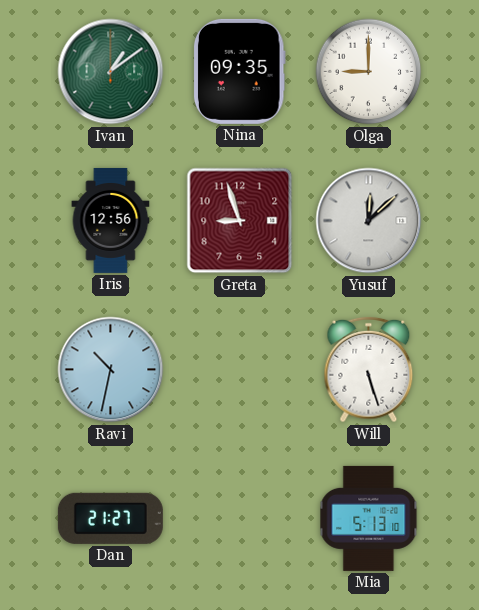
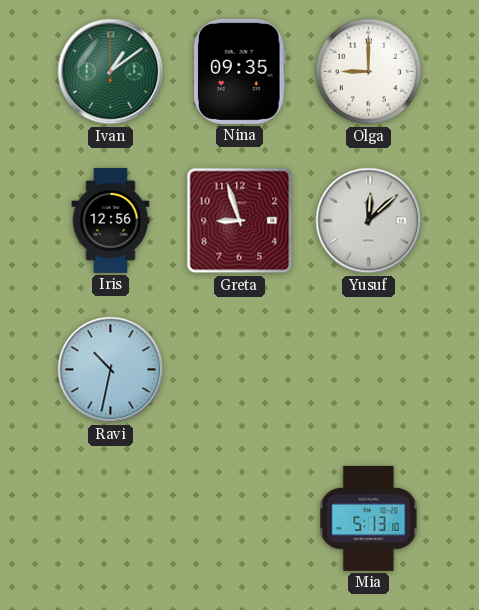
Will: 5:27 -> none
Dan: 21:27 -> none
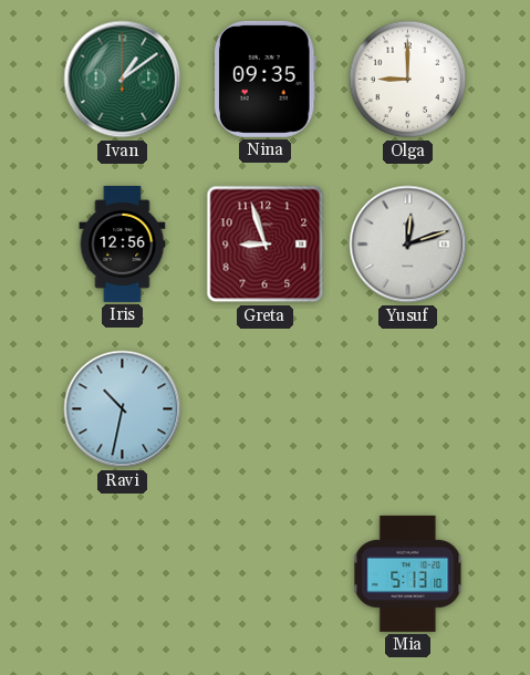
Yusuf: 12:08 -> 12:12
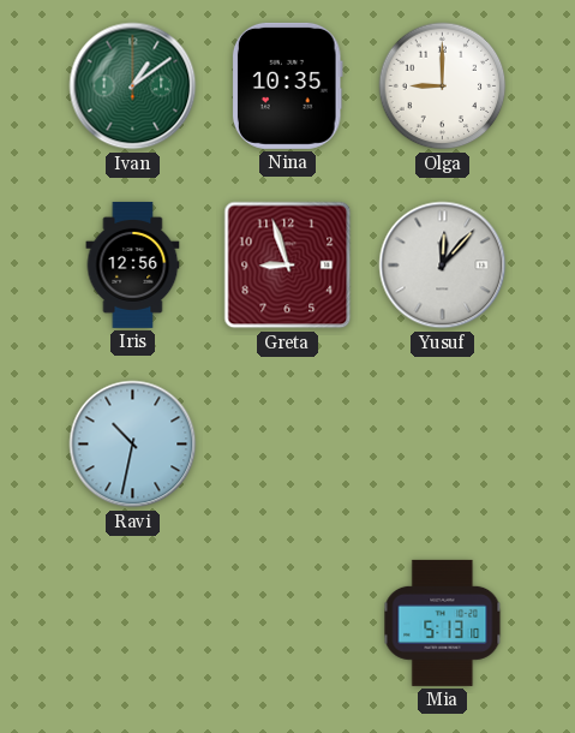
Nina: 09:35 -> 10:35
Yusuf: 12:12 -> 12:07
